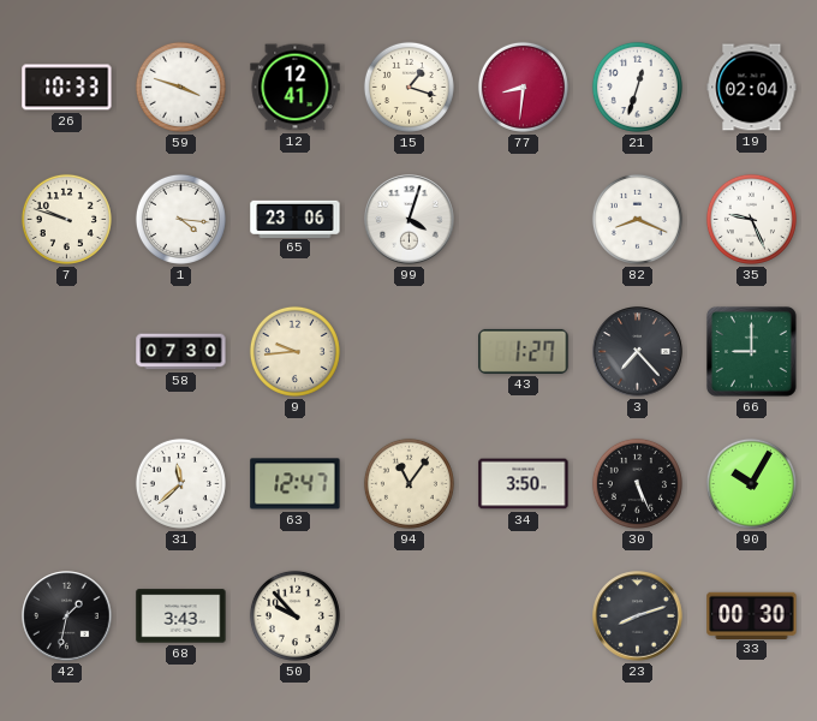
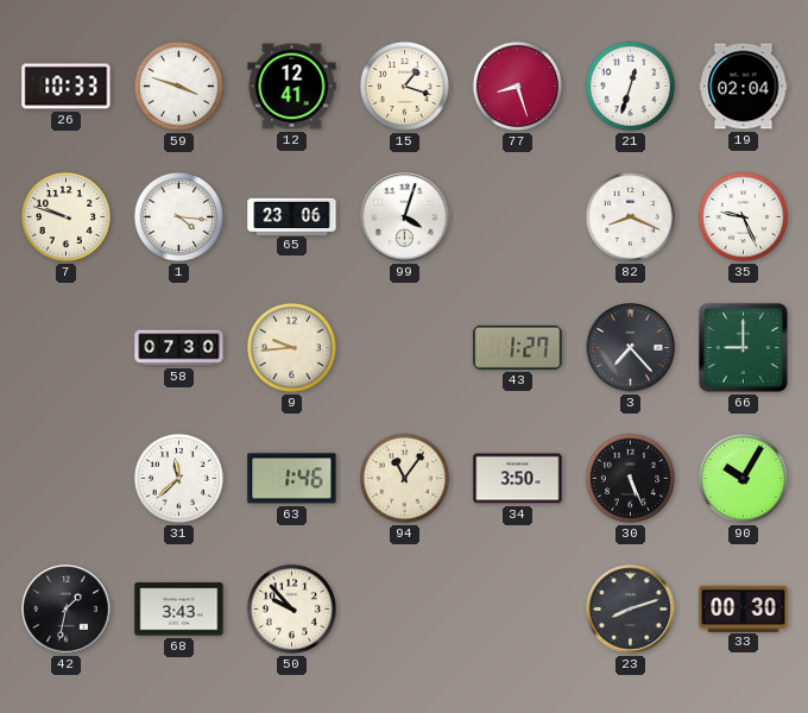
77: 8:31 -> 8:27
63: 12:47 -> 1:46
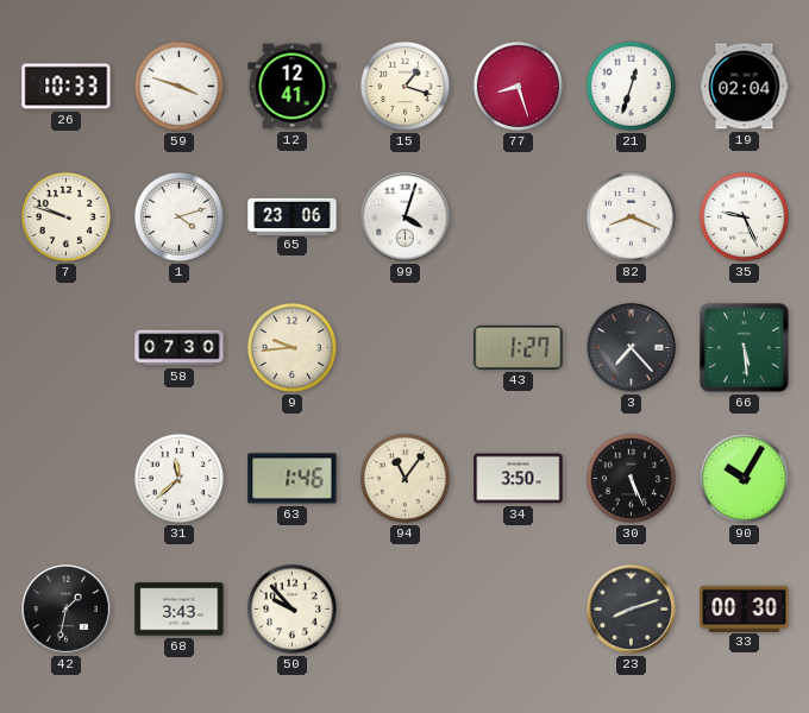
1: 4:16 -> 4:12
66: 9:00 -> 5:29
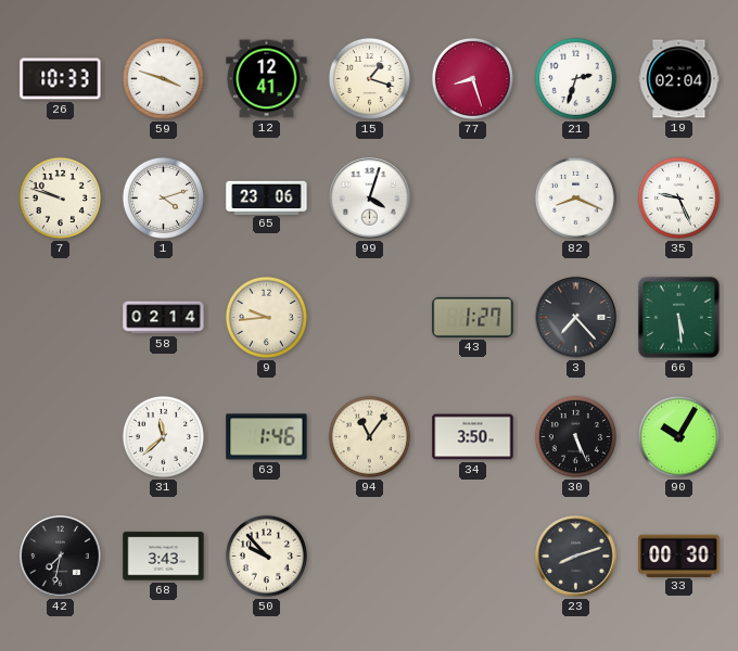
21: 12:33 -> 2:33
58: 07:30 -> 02:14
42: 1:32 -> 7:32
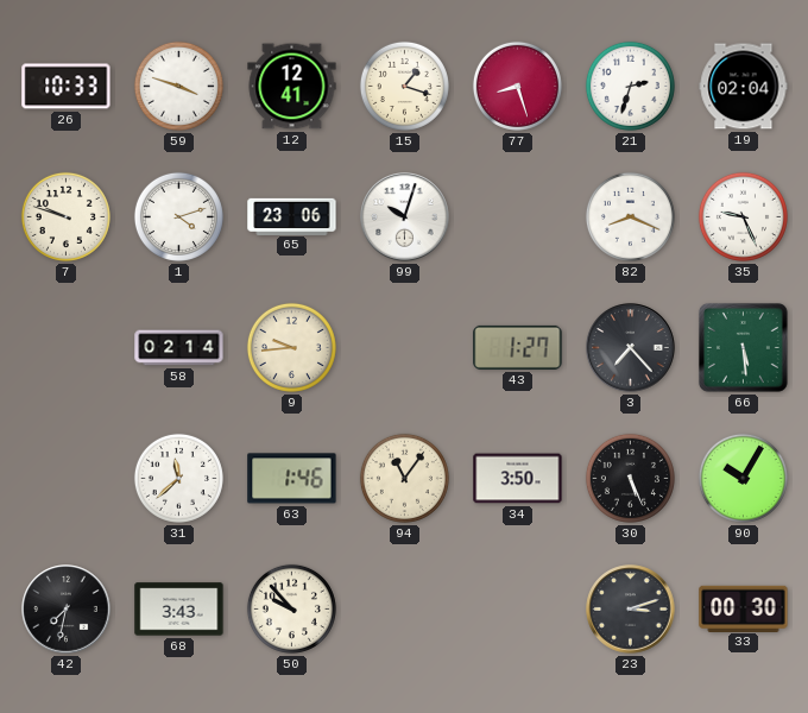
99: 4:03 -> 10:03
23: 8:12 -> 3:12
